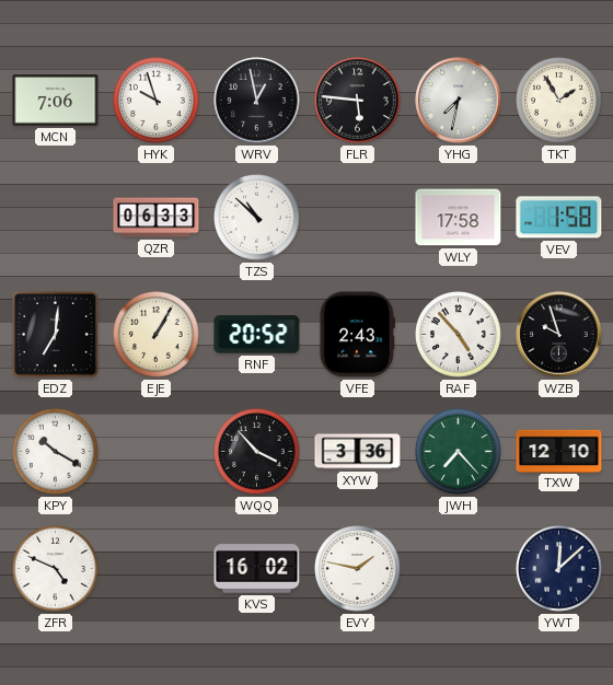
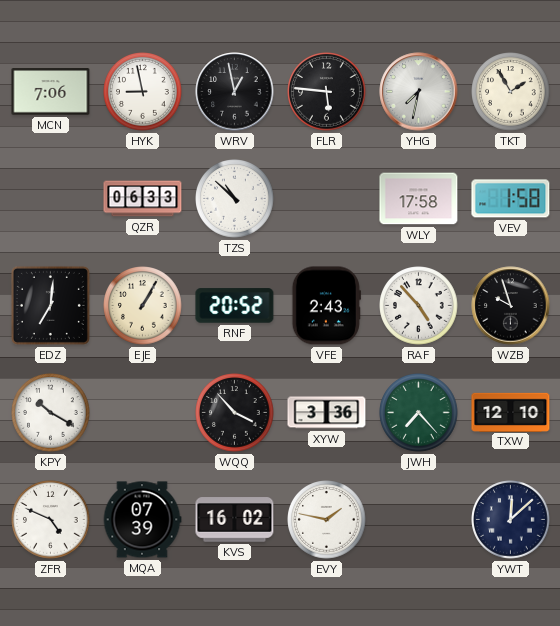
HYK: 9:57 -> 8:58
MQA: none -> 07:39
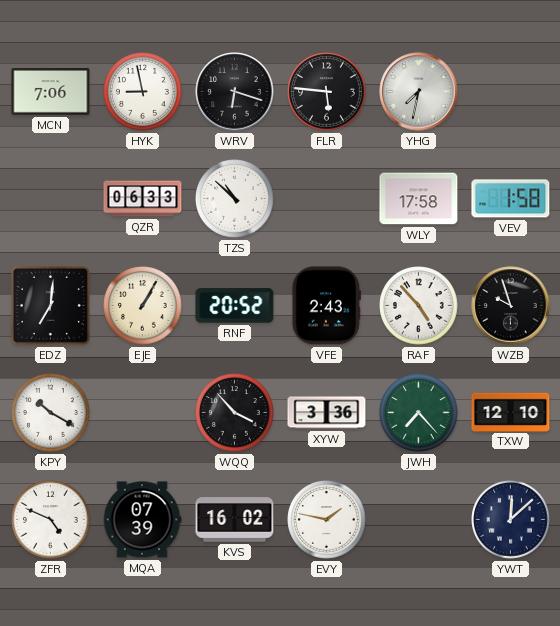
WRV: 12:58 -> 6:18
TKT: 1:55 -> none
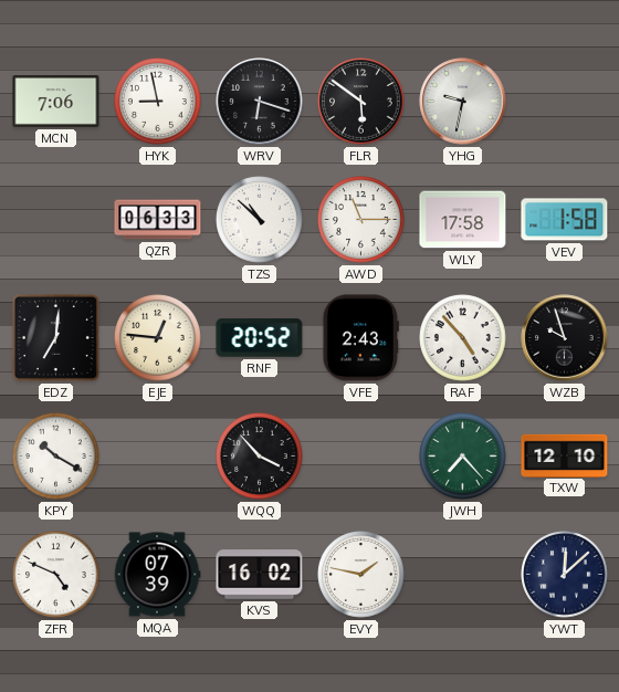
FLR: 5:46 -> 5:51
YHG: 7:32 -> 9:32
AWD: none -> 11:15
EJE: 1:05 -> 12:46
XYW: 3:36 -> none
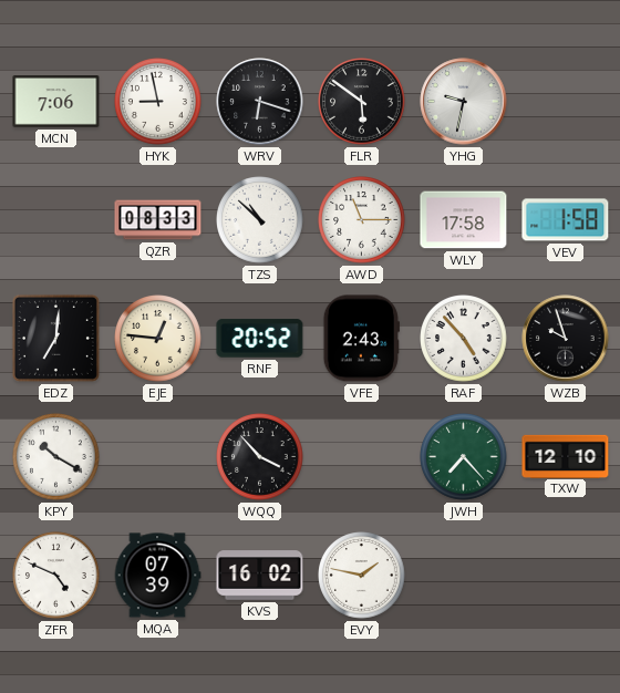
QZR: 06:33 -> 08:33
YWT: 12:08 -> none
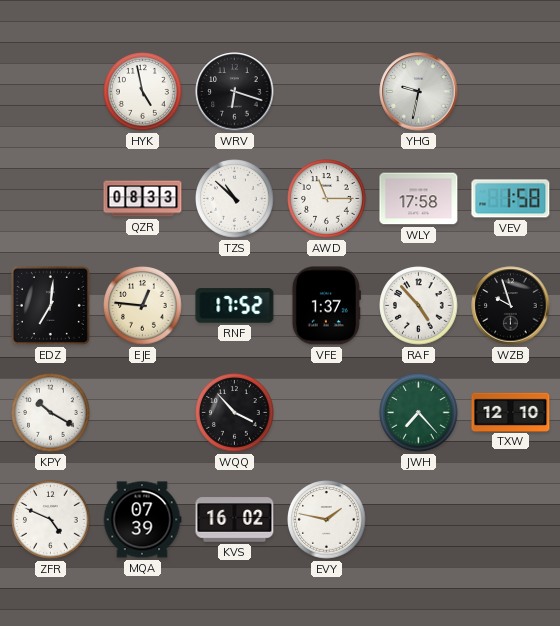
MCN: 7:06 -> none
HYK: 8:58 -> 4:58
FLR: 5:51 -> none
RNF: 20:52 -> 17:52
VFE: 2:43 -> 1:37
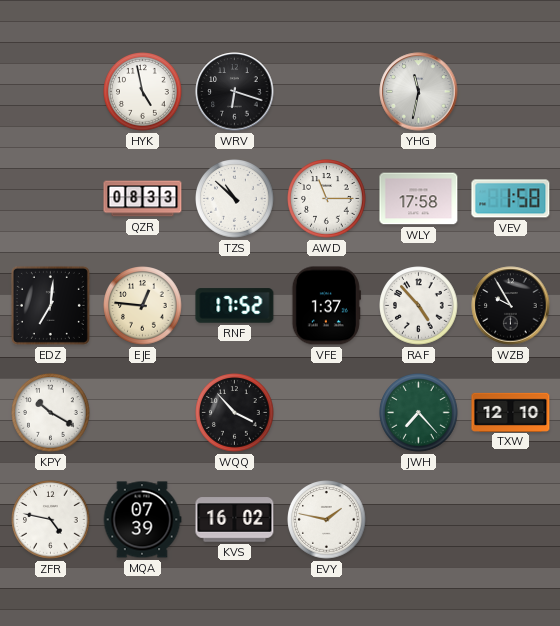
YHG: 9:32 -> 11:32
WZB: 9:57 -> 9:55
ZFR: 4:49 -> 4:47
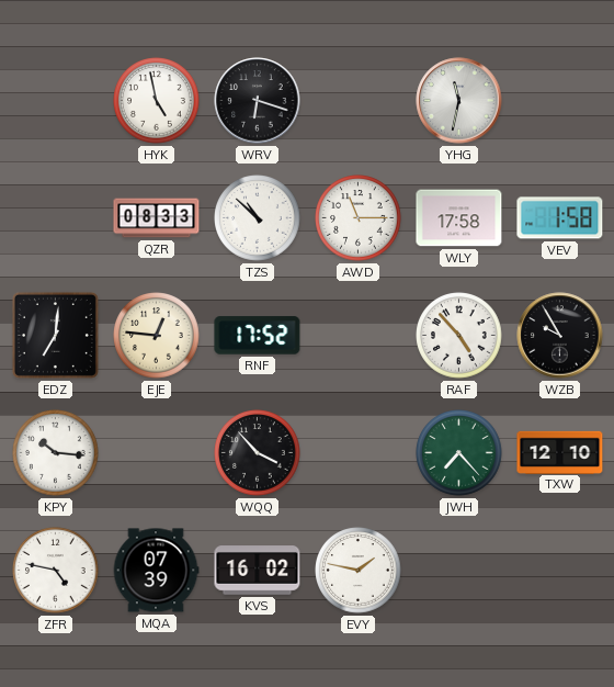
VFE: 1:37 -> none
KPY: 10:20 -> 10:16
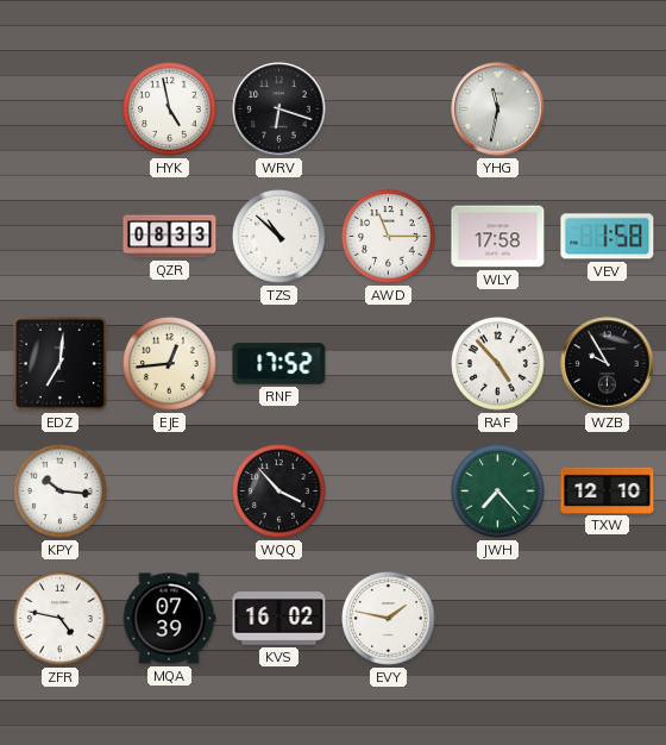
EJE: 12:46 -> 12:44
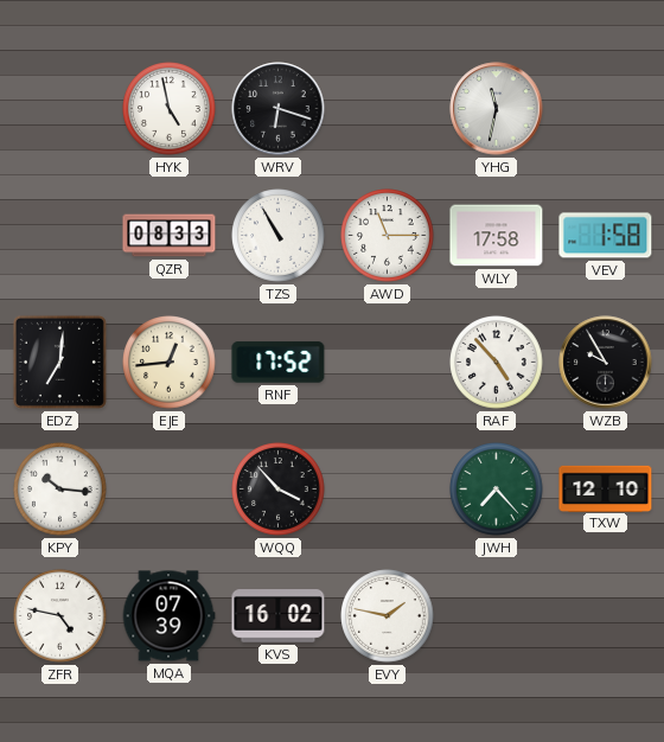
TZS: 10:52 -> 10:55
